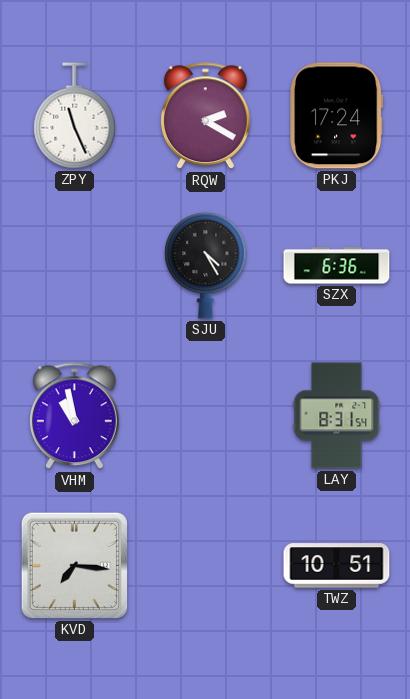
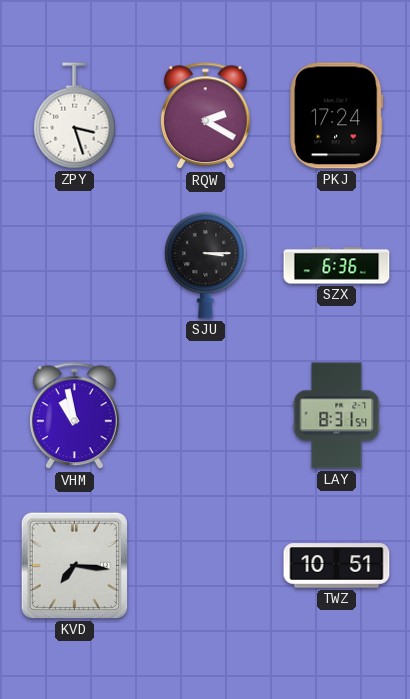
ZPY: 11:26 -> 3:27
SJU: 4:25 -> 3:15
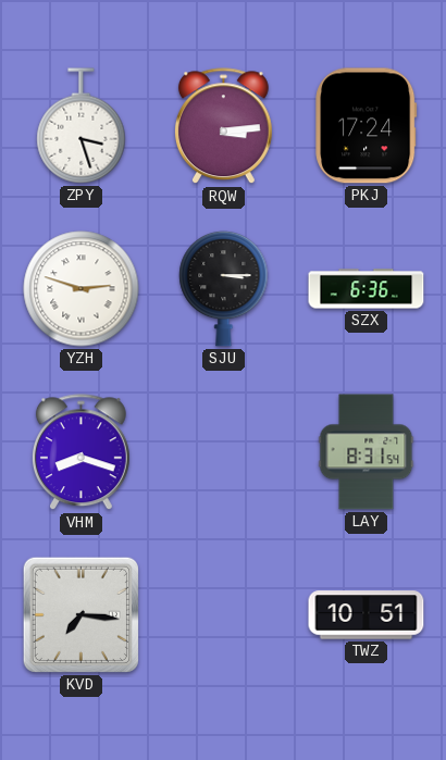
RQW: 2:20 -> 3:14
YZH: none -> 2:48
VHM: 10:58 -> 8:18
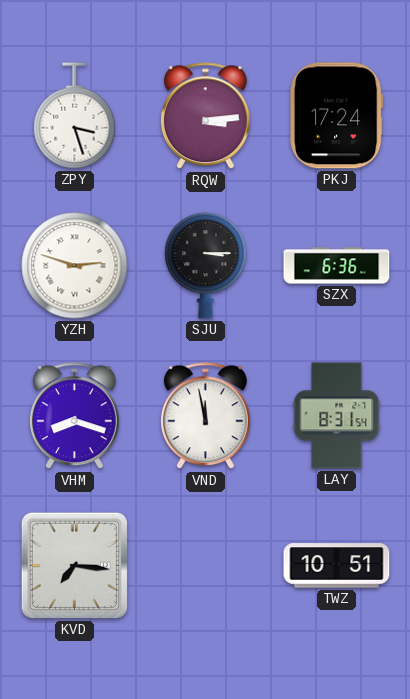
VND: none -> 11:58
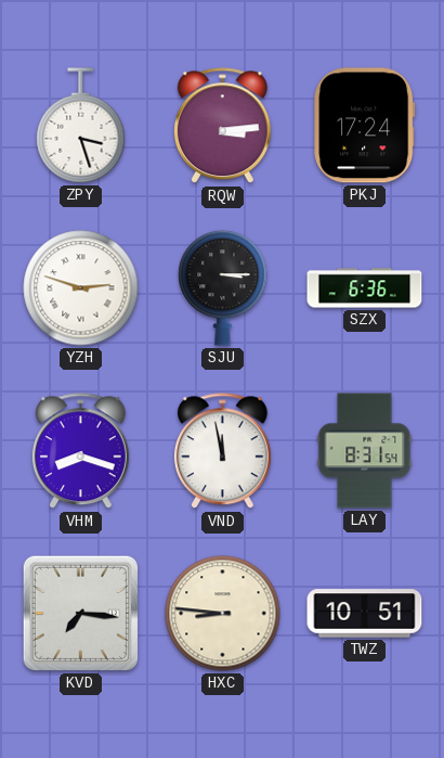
HXC: none -> 8:46
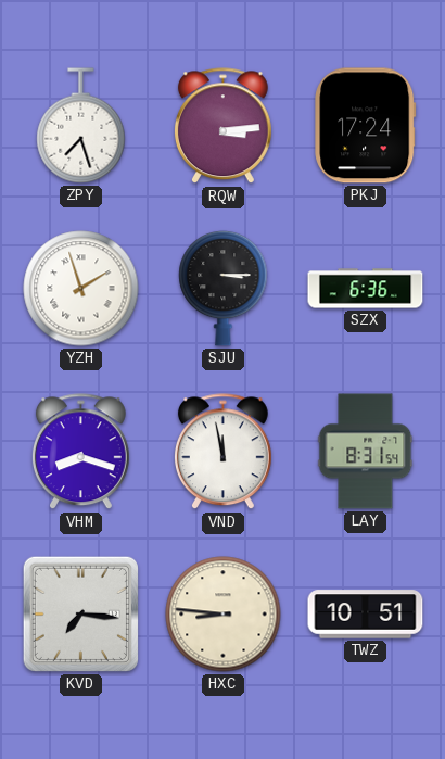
ZPY: 3:27 -> 7:27
YZH: 2:48 -> 1:57
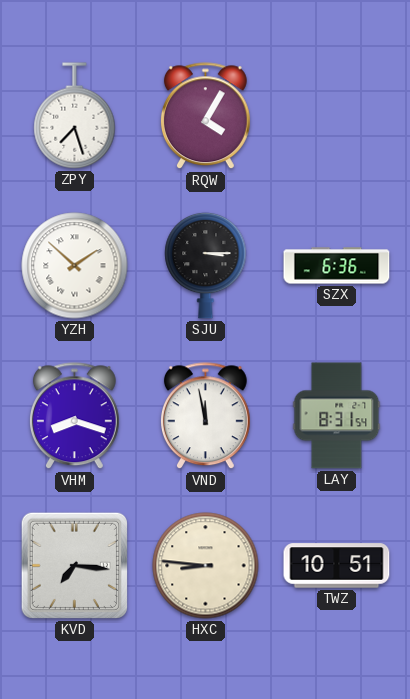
RQW: 3:14 -> 4:05
PKJ: 17:24 -> none
YZH: 1:57 -> 1:52
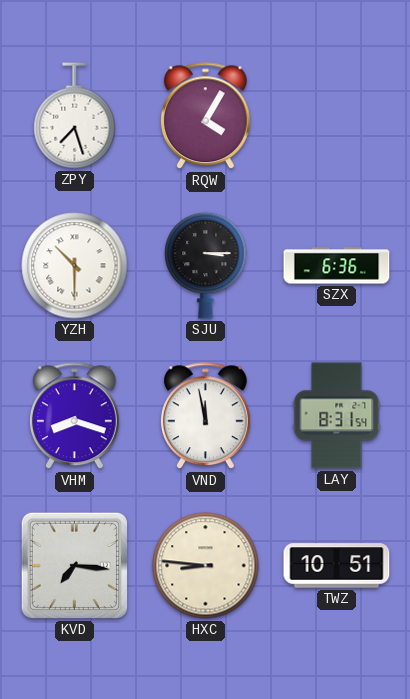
YZH: 1:52 -> 10:30
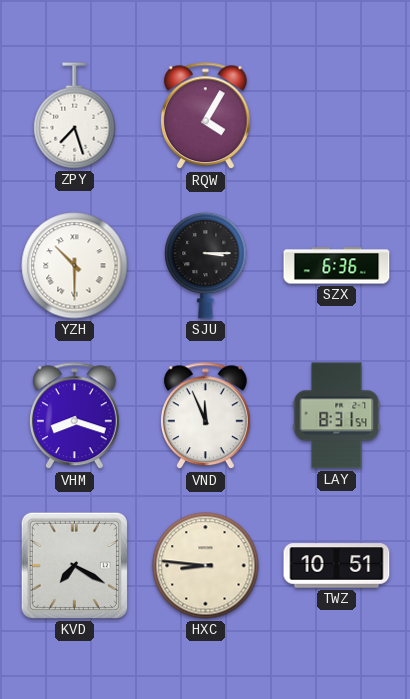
VND: 11:58 -> 11:56
KVD: 7:16 -> 7:20
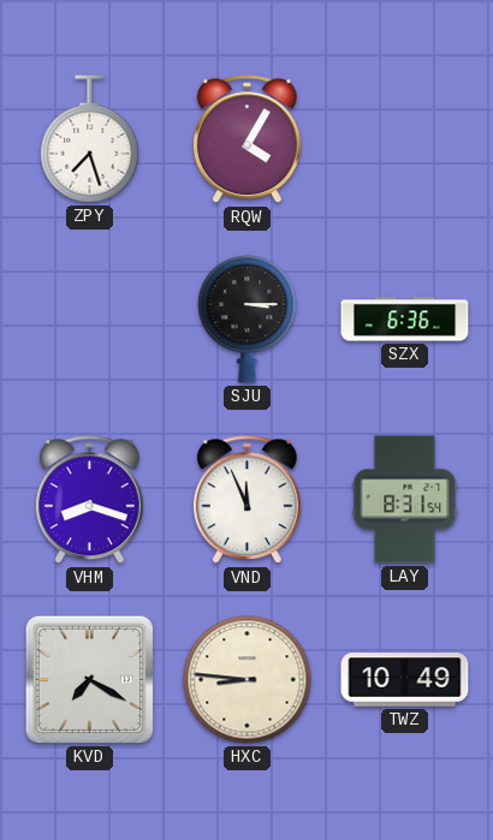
YZH: 10:30 -> none
TWZ: 10:51 -> 10:49
